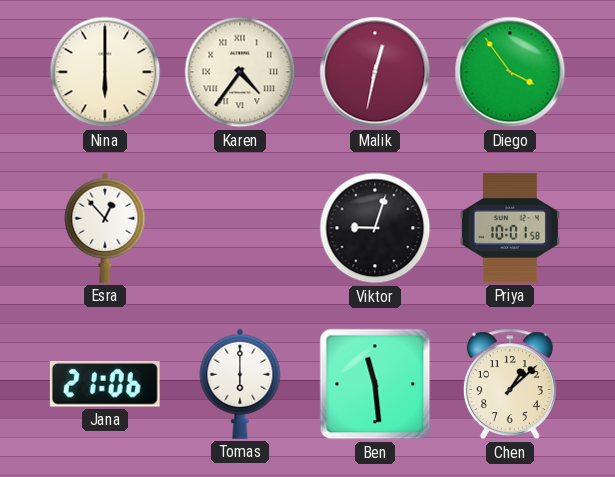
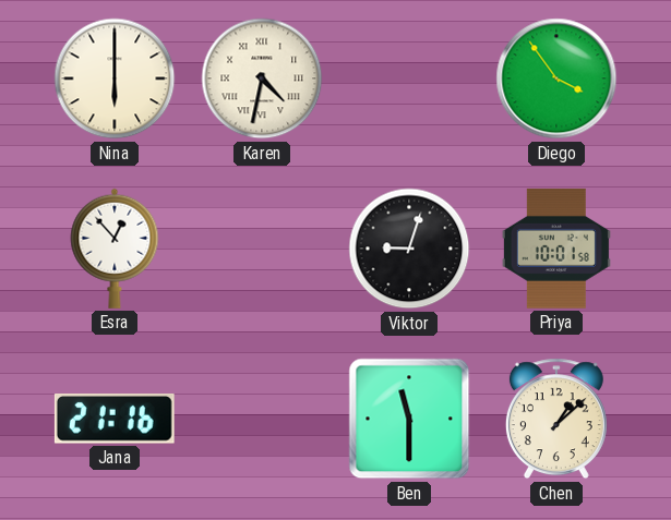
Karen: 4:36 -> 4:32
Malik: 12:32 -> none
Jana: 21:06 -> 21:16
Tomas: 6:00 -> none
Ben: 11:29 -> 11:30
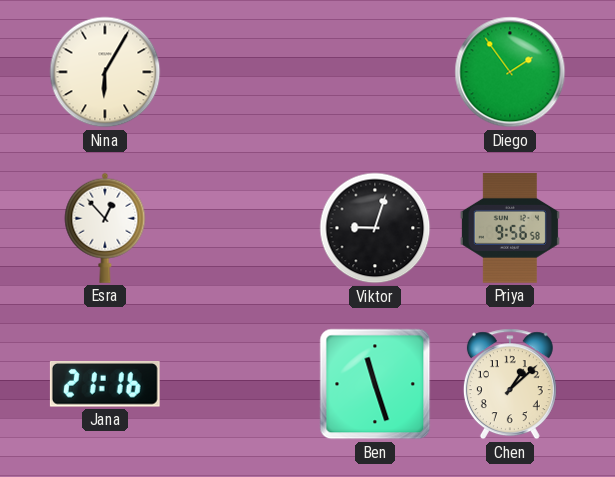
Nina: 6:00 -> 6:05
Karen: 4:32 -> none
Diego: 3:54 -> 1:54
Priya: 10:01 -> 9:56
Ben: 11:30 -> 11:27
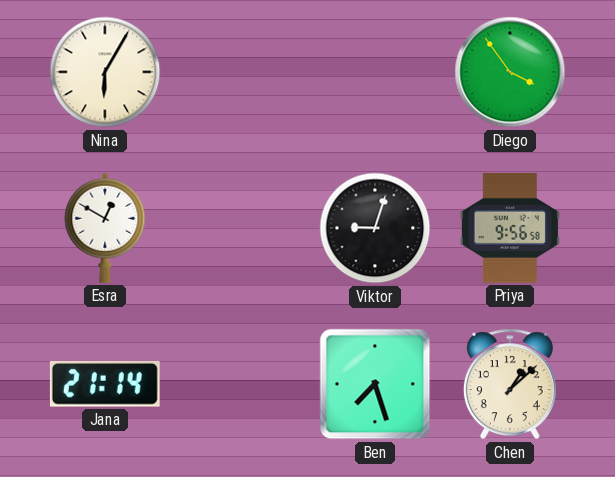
Diego: 1:54 -> 3:54
Esra: 12:53 -> 12:50
Jana: 21:16 -> 21:14
Ben: 11:27 -> 7:27
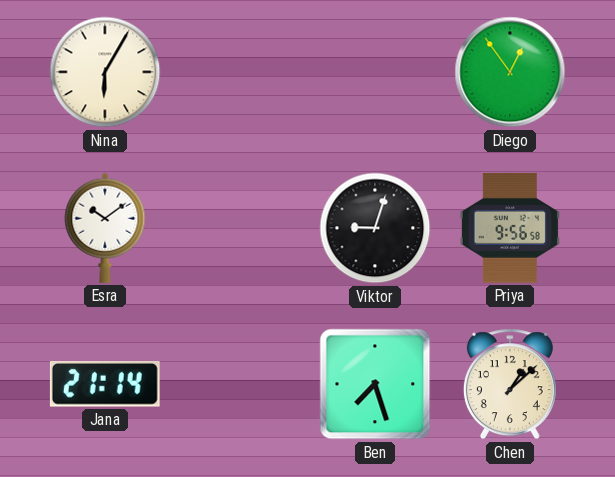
Diego: 3:54 -> 12:54
Esra: 12:50 -> 10:09
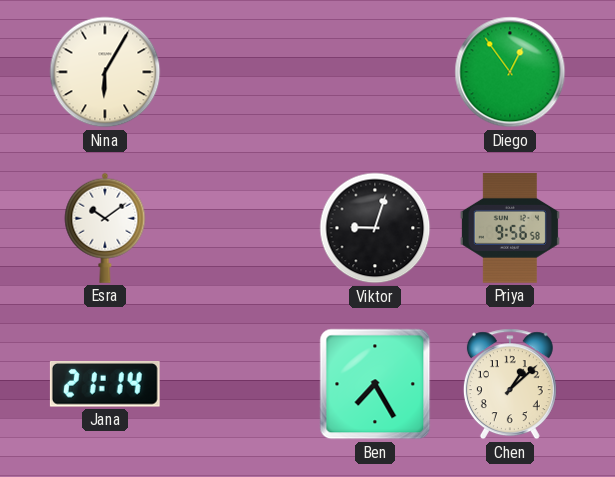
Ben: 7:27 -> 7:25
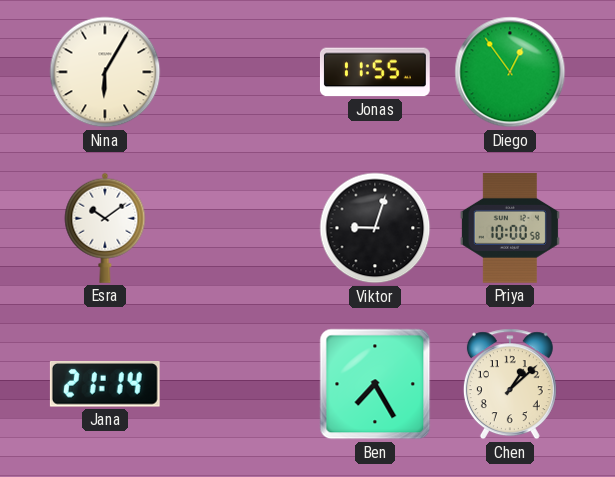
Jonas: none -> 11:55
Priya: 9:56 -> 10:00
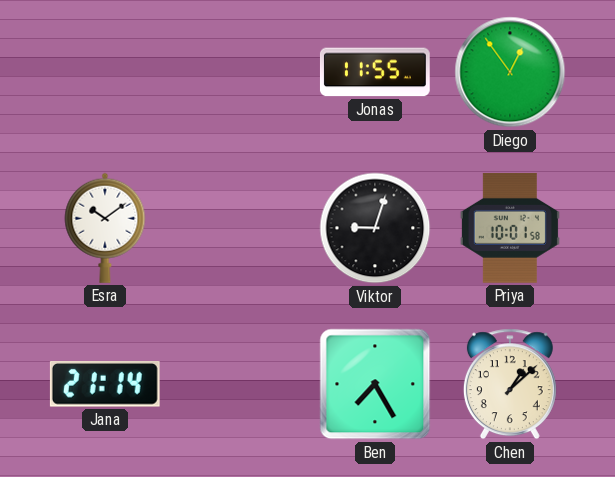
Nina: 6:05 -> none
Priya: 10:00 -> 10:01
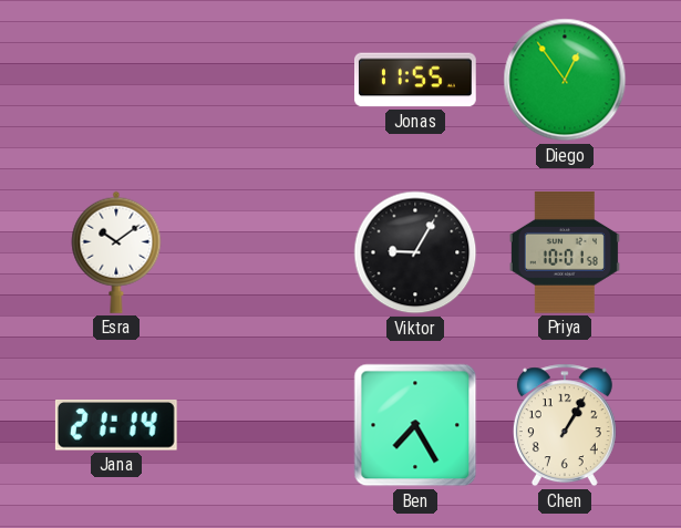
Viktor: 9:03 -> 9:05
Chen: 1:08 -> 1:05
